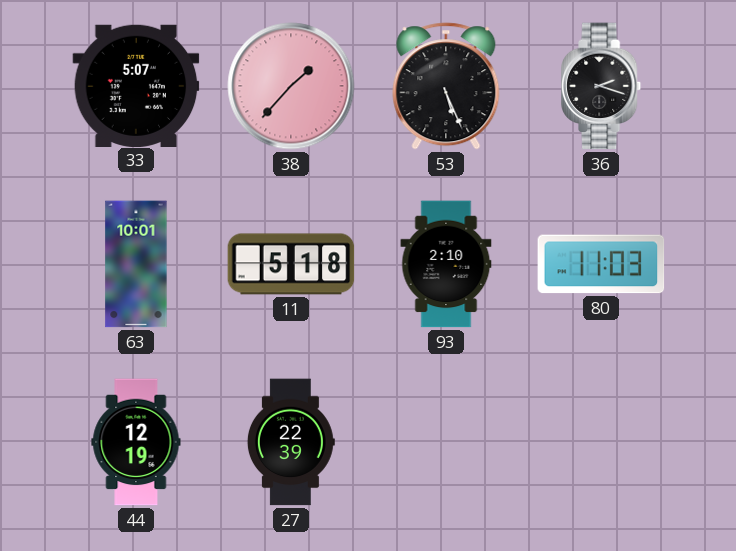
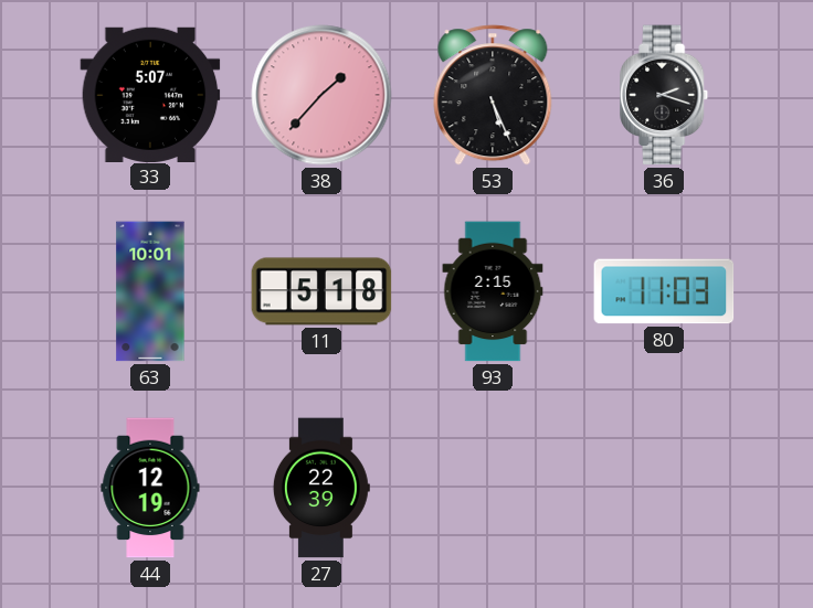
93: 2:10 -> 2:15
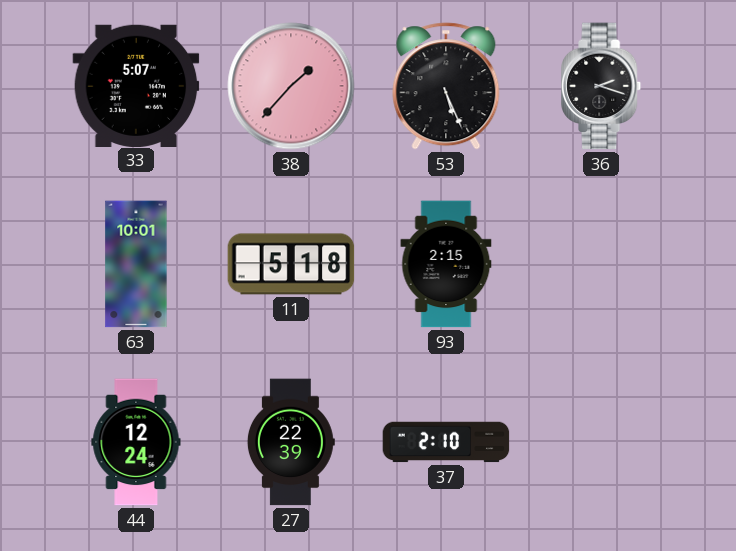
80: 11:03 -> none
44: 12:19 -> 12:24
37: none -> 2:10
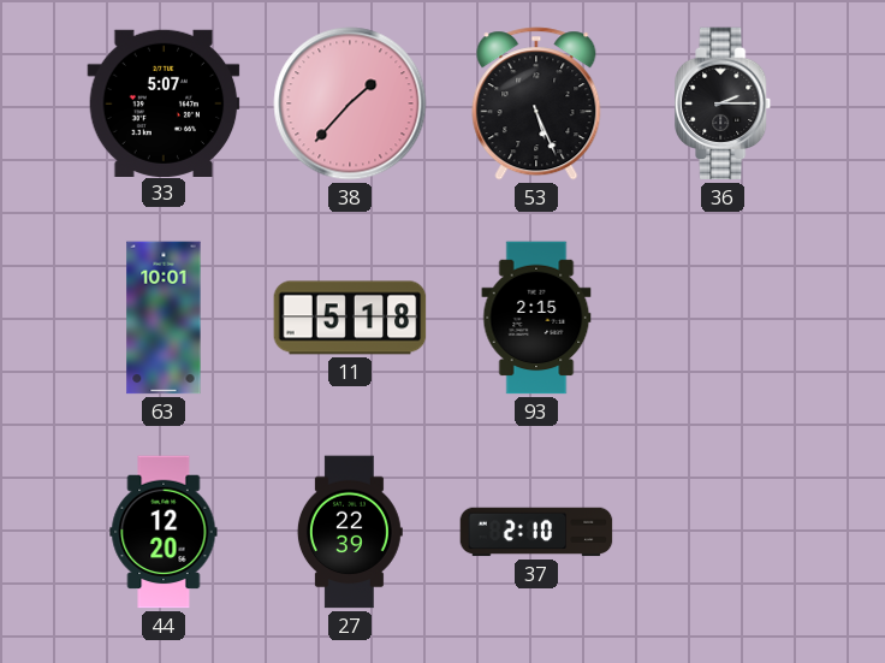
36: 2:18 -> 2:15
44: 12:24 -> 12:20
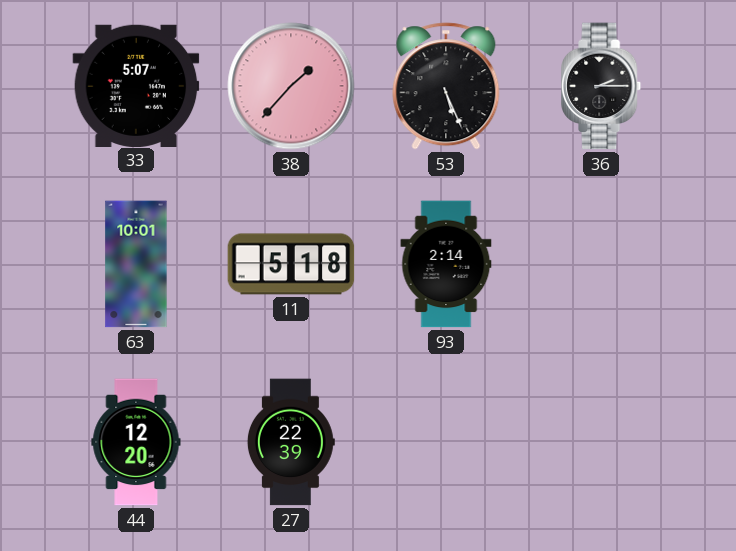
93: 2:15 -> 2:14
37: 2:10 -> none
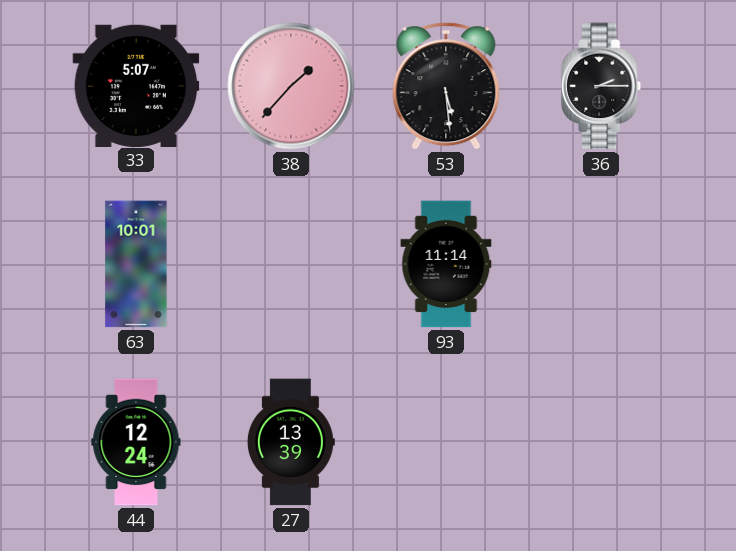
53: 5:26 -> 5:29
11: 5:18 -> none
93: 2:14 -> 11:14
44: 12:20 -> 12:24
27: 22:39 -> 13:39
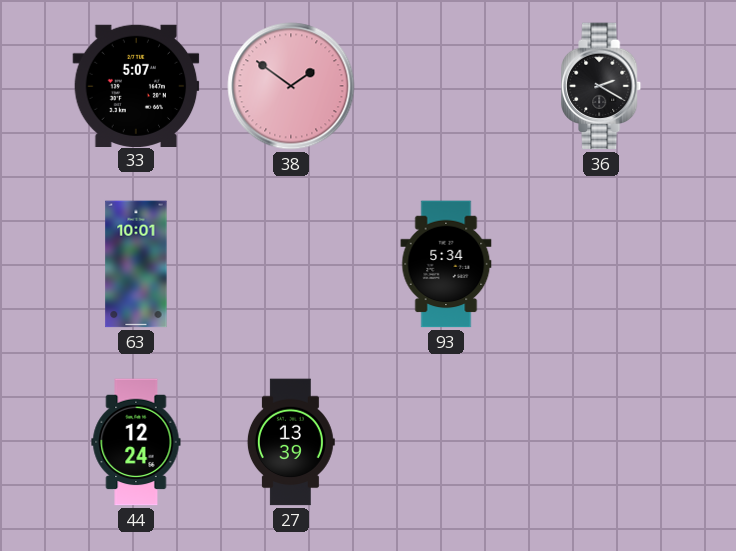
38: 1:37 -> 1:51
53: 5:29 -> none
36: 2:15 -> 2:20
93: 11:14 -> 5:34
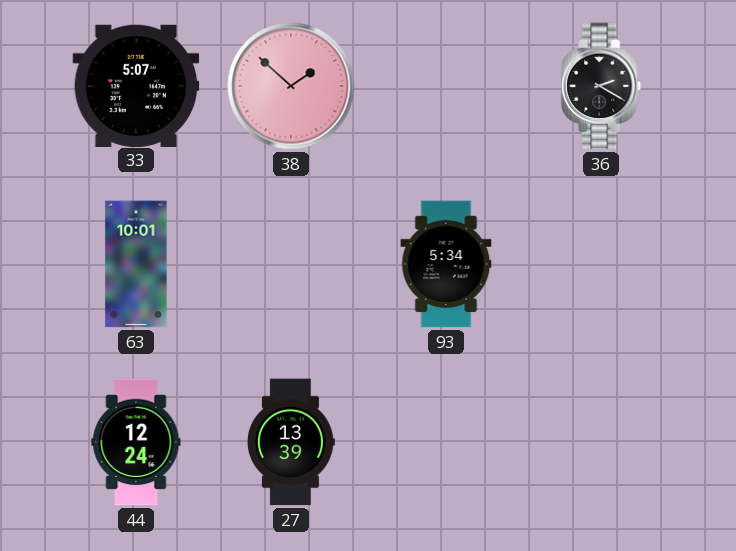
38: 1:51 -> 1:52
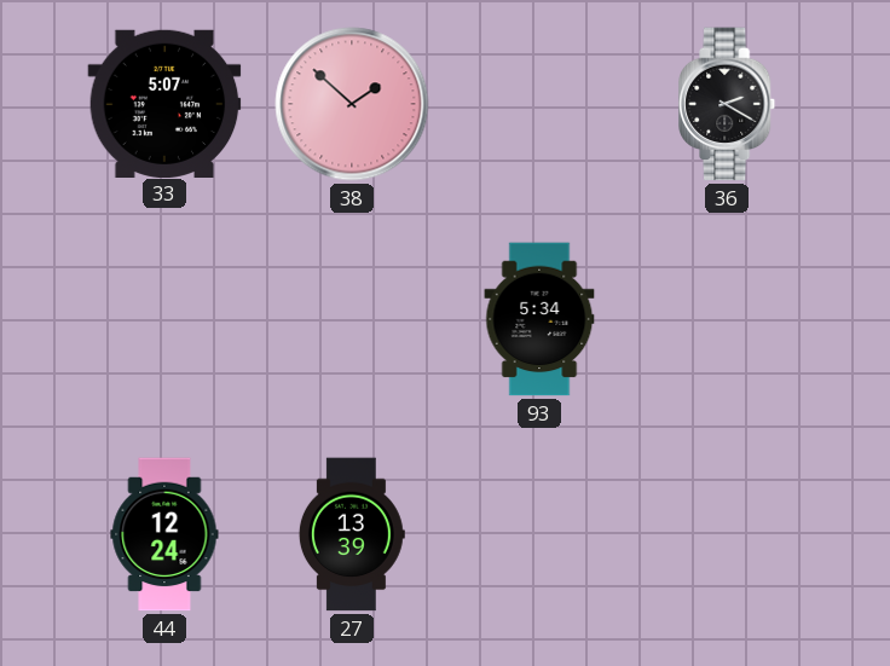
63: 10:01 -> none
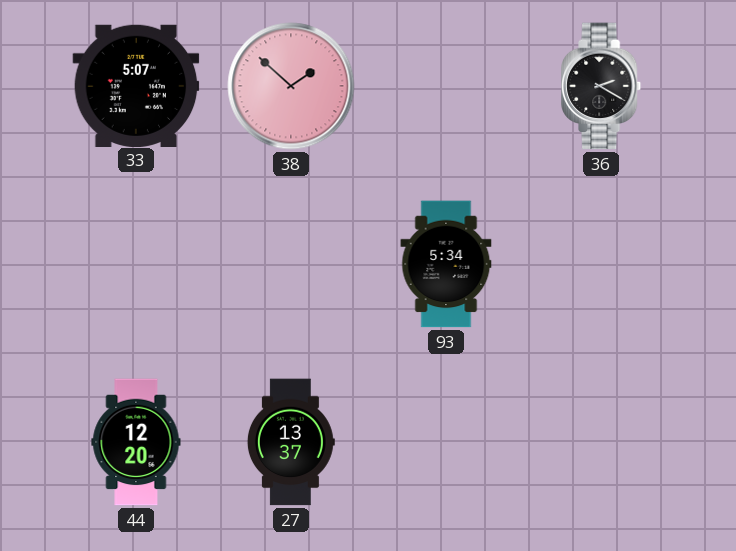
44: 12:24 -> 12:20
27: 13:39 -> 13:37
